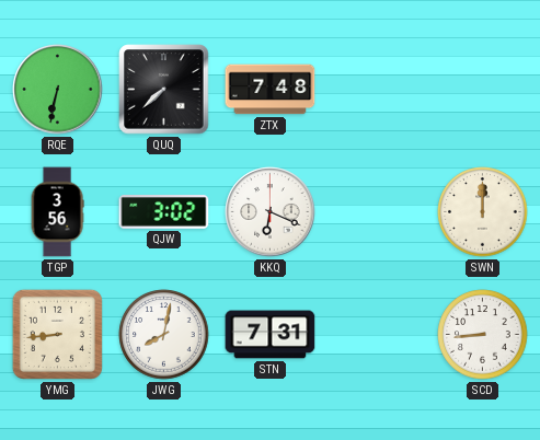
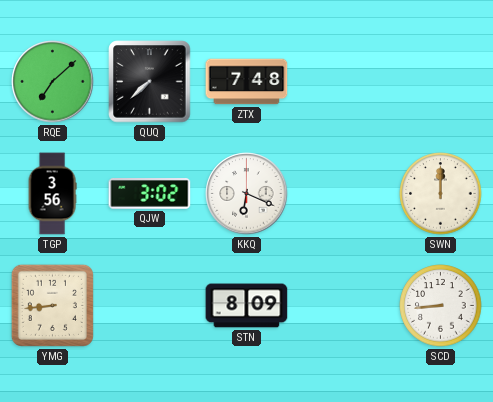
RQE: 6:32 -> 7:08
JWG: 8:02 -> none
STN: 7:31 -> 8:09
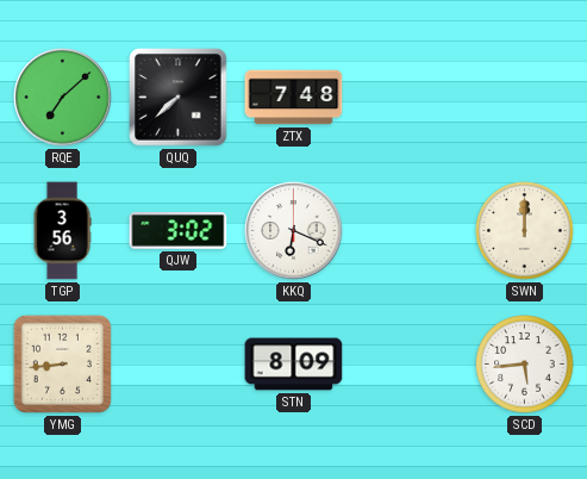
SCD: 8:44 -> 5:44
